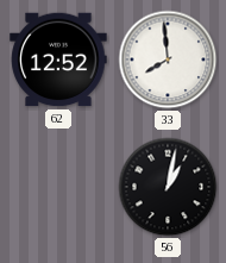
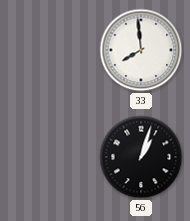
62: 12:52 -> none
56: 1:02 -> 1:03
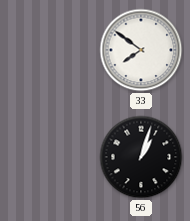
33: 7:59 -> 7:51
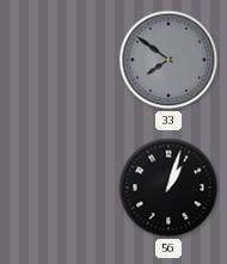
33 dial: white -> grey
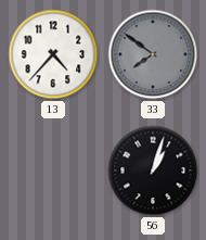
13: none -> 4:37
